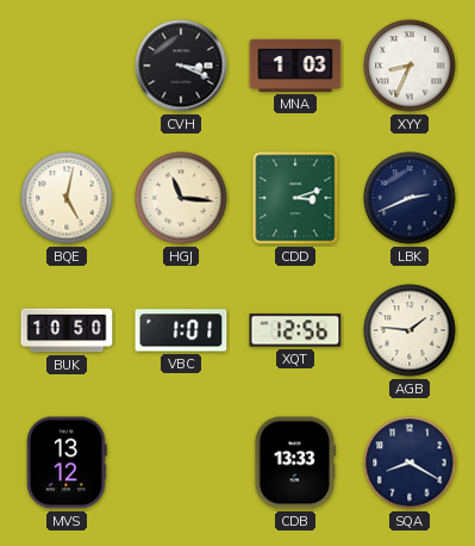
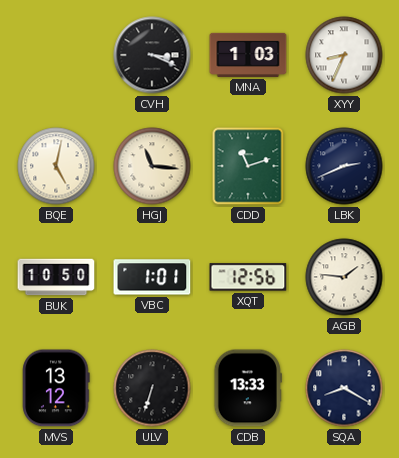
CDD: 3:12 -> 11:12
ULV: none -> 6:33
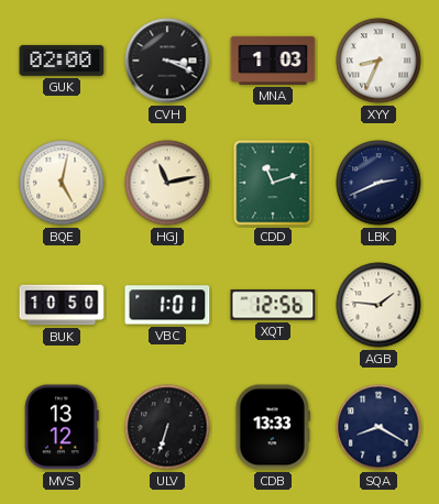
GUK: none -> 02:00
HGJ: 11:16 -> 11:13
